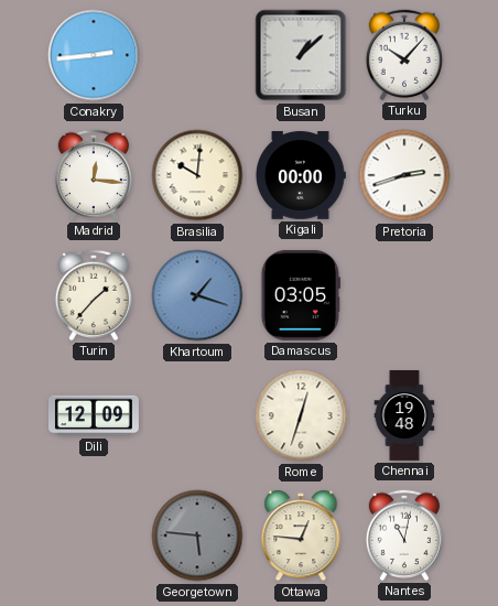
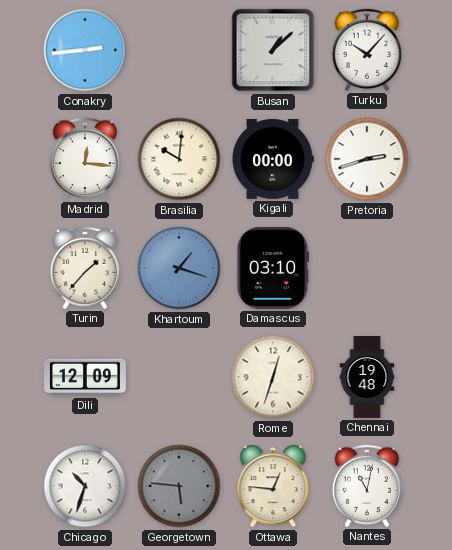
Damascus: 03:05 -> 03:10
Chicago: none -> 10:33
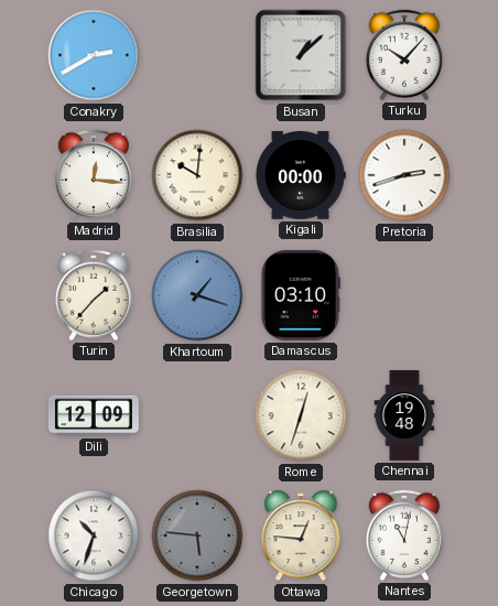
Conakry: 2:44 -> 2:40
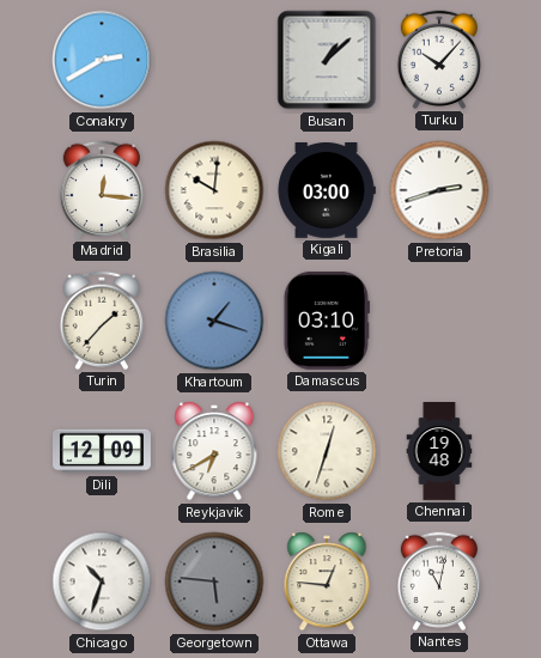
Kigali: 00:00 -> 03:00
Reykjavik: none -> 6:40
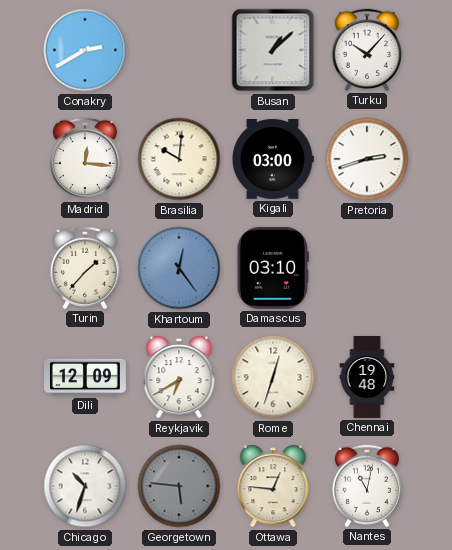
Khartoum: 1:18 -> 12:24
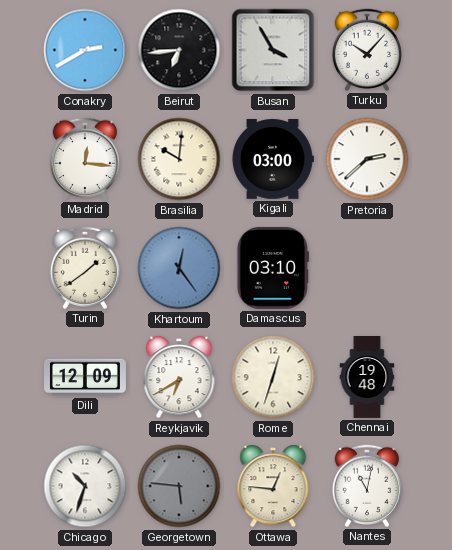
Beirut: none -> 6:44
Busan: 1:08 -> 3:55
Pretoria: 2:42 -> 2:38
Turin: 1:37 -> 1:39
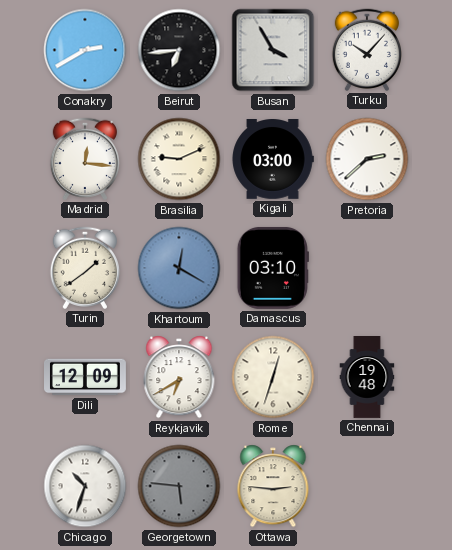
Brasilia: 10:01 -> 9:11
Khartoum: 12:24 -> 12:20
Ottawa: 12:46 -> 2:46
Nantes: 11:02 -> none
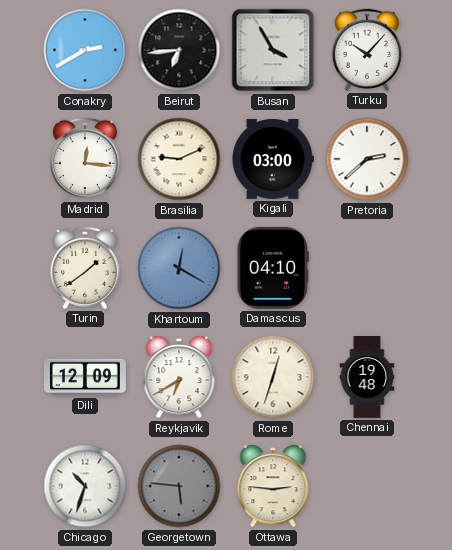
Damascus: 03:10 -> 04:10
